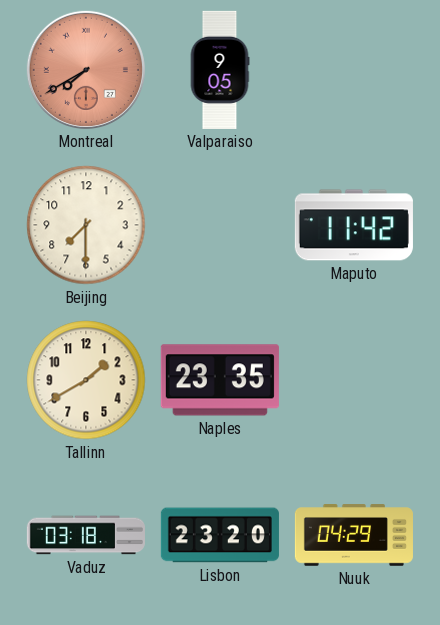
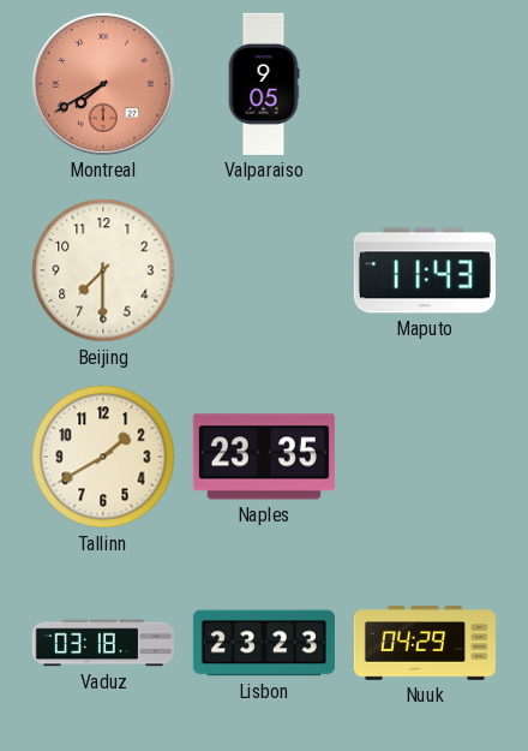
Maputo: 11:42 -> 11:43
Lisbon: 23:20 -> 23:23
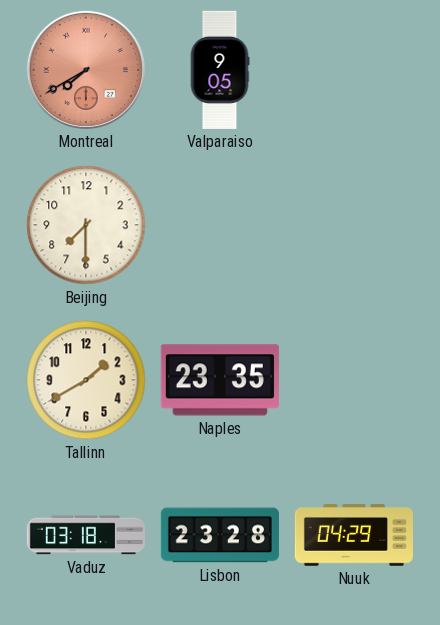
Maputo: 11:43 -> none
Lisbon: 23:23 -> 23:28
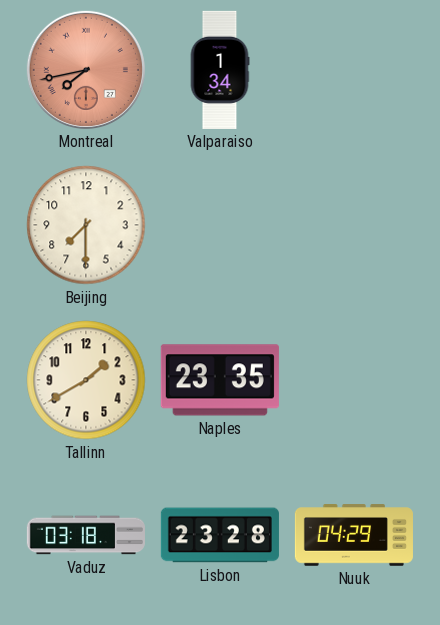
Montreal: 7:40 -> 7:43
Valparaiso: 9:05 -> 1:34
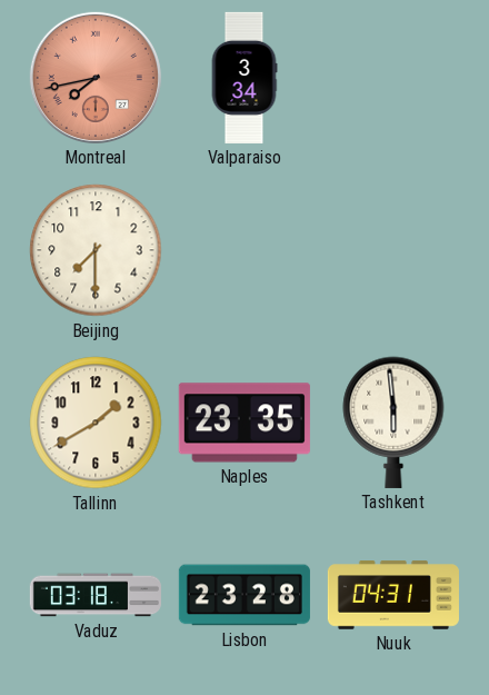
Valparaiso: 1:34 -> 3:34
Tashkent: none -> 5:59
Nuuk: 04:29 -> 04:31
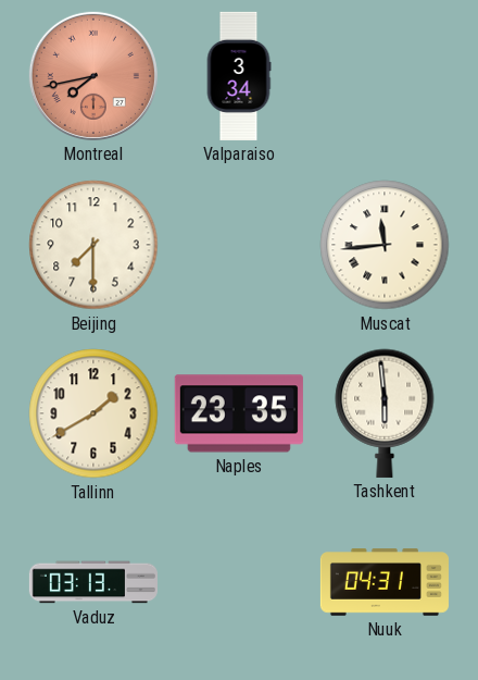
Muscat: none -> 11:44
Vaduz: 03:18 -> 03:13
Lisbon: 23:28 -> none
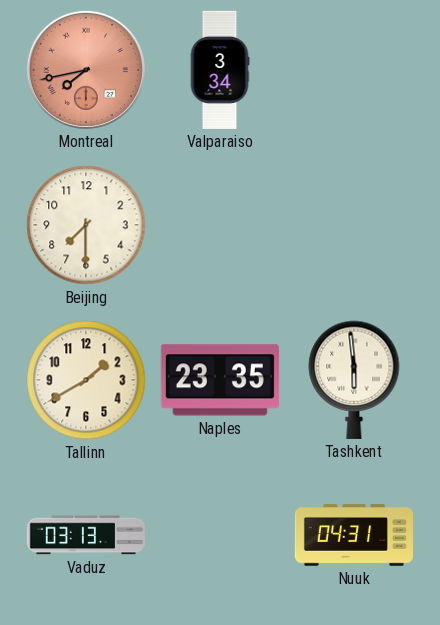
Muscat: 11:44 -> none
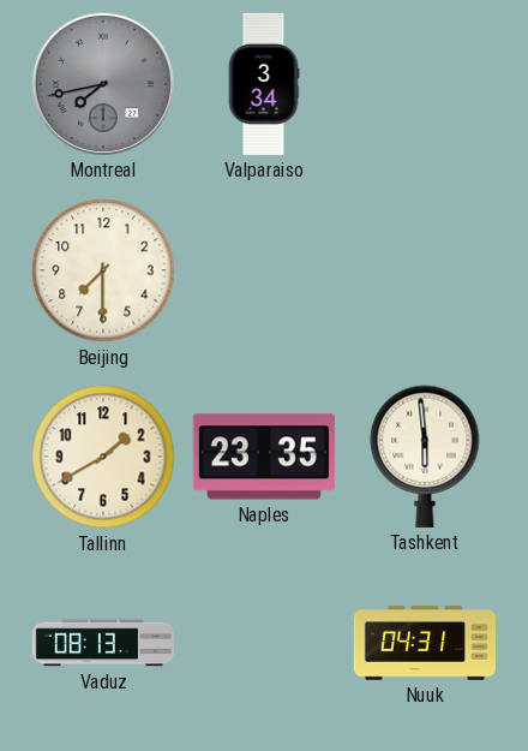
Montreal dial: salmon -> grey
Vaduz: 03:13 -> 08:13
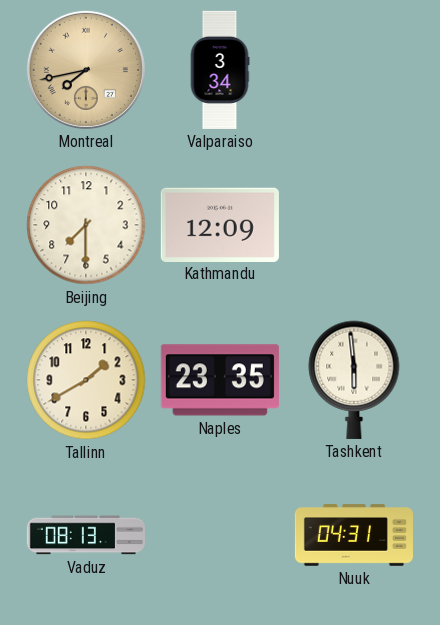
Montreal dial: grey -> champagne
Kathmandu: none -> 12:09
